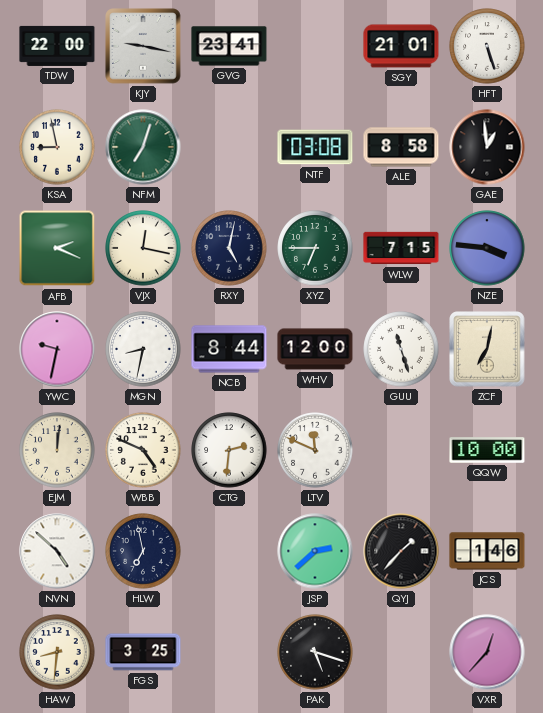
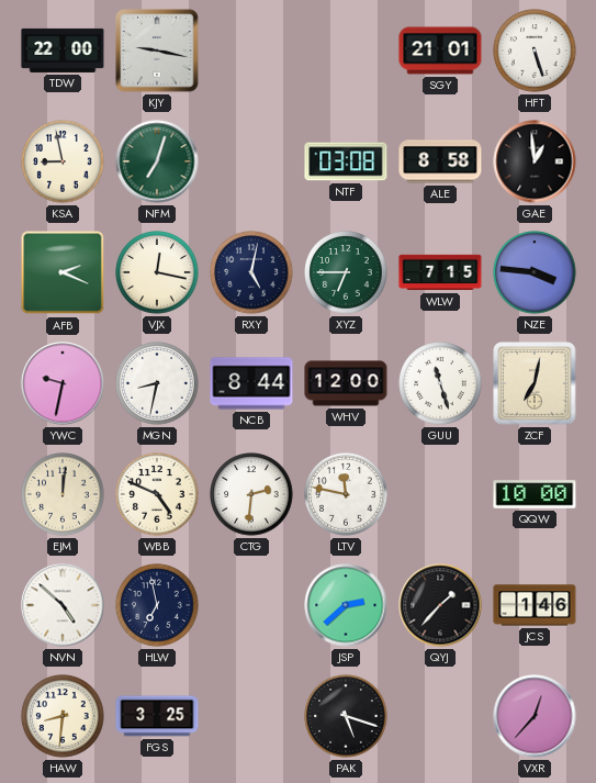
GVG: 23:41 -> none
LTV: 11:49 -> 11:47
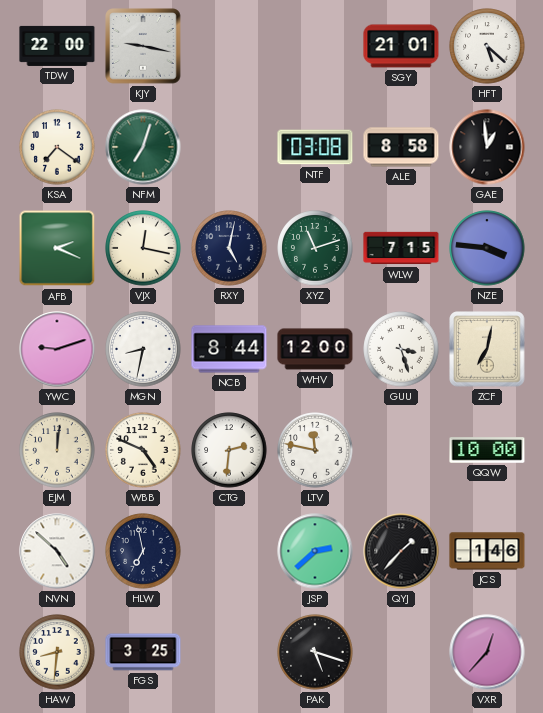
HFT: 5:27 -> 5:22
KSA: 8:58 -> 7:21
XYZ: 6:45 -> 11:12
YWC: 9:32 -> 9:12
GUU: 11:27 -> 3:27
